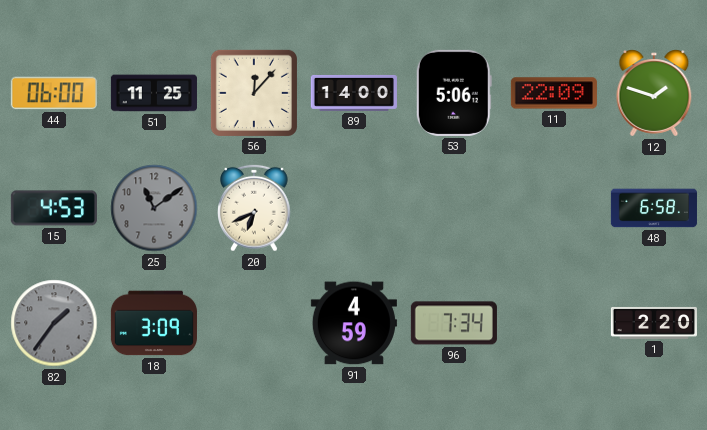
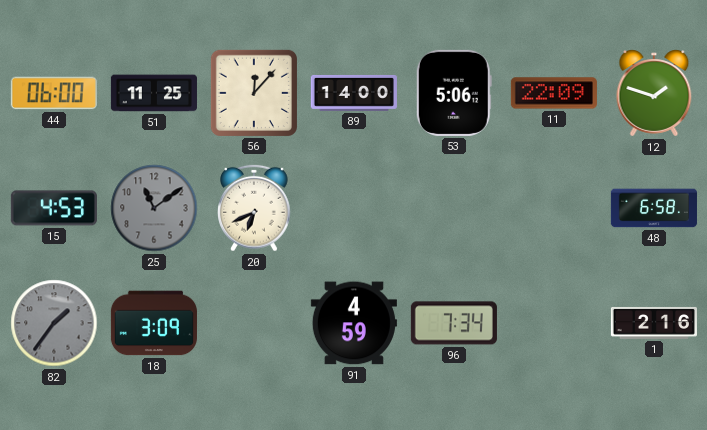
1: 2:20 -> 2:16
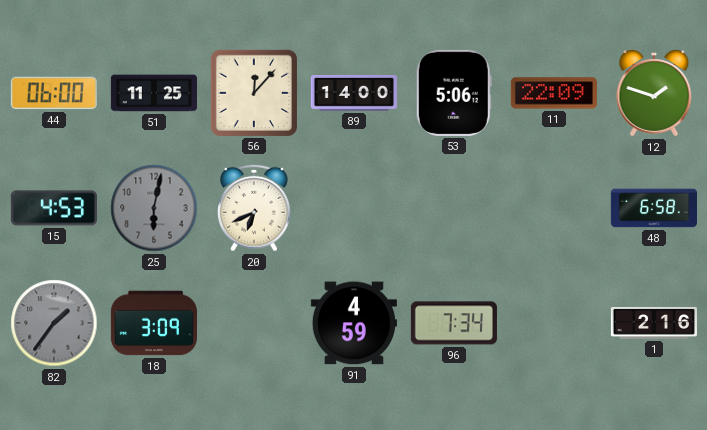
25: 11:09 -> 6:02
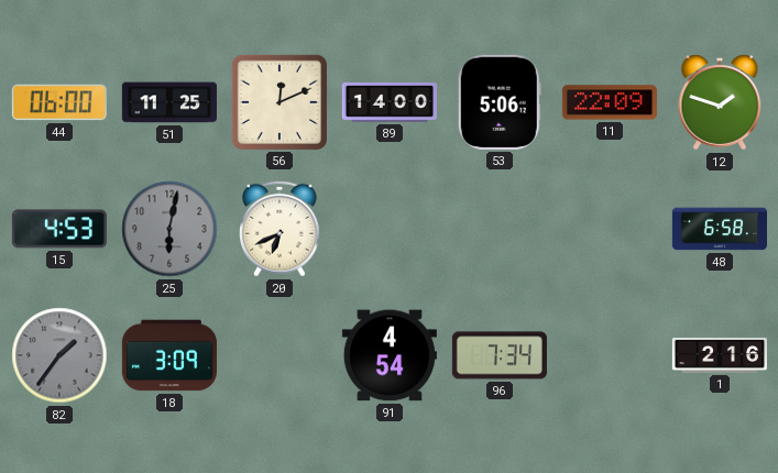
56: 12:07 -> 12:11
91: 4:59 -> 4:54
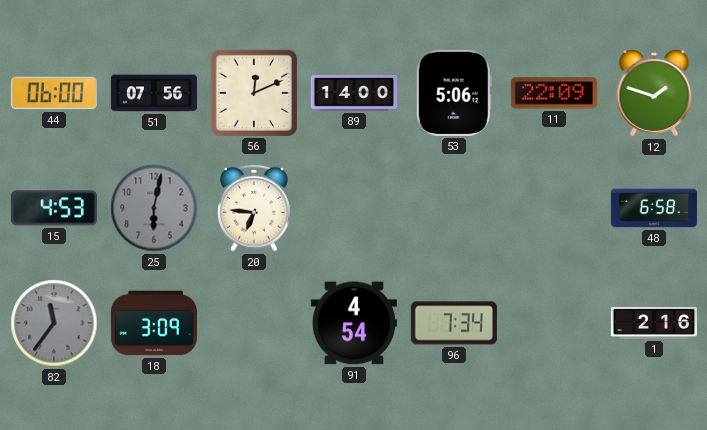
51: 11:25 -> 07:56
20: 6:41 -> 6:46
82: 1:36 -> 11:36
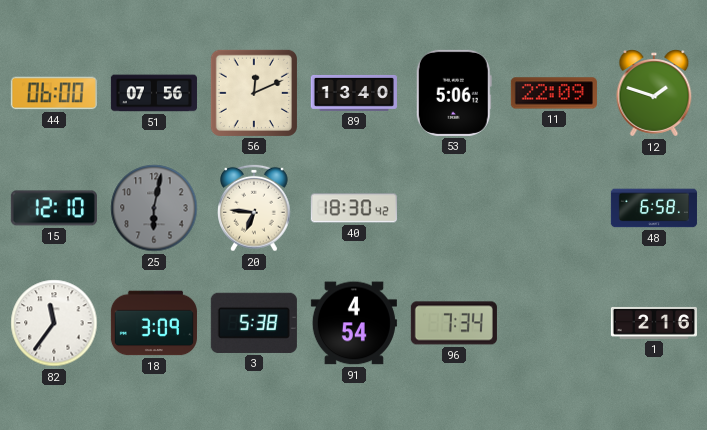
89: 14:00 -> 13:40
15: 4:53 -> 12:10
40: none -> 18:30
82 dial: grey -> white
3: none -> 5:38
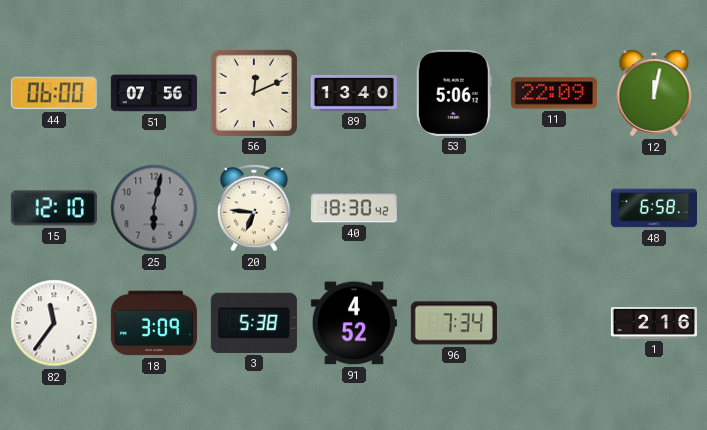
12: 1:48 -> 12:02
91: 4:54 -> 4:52
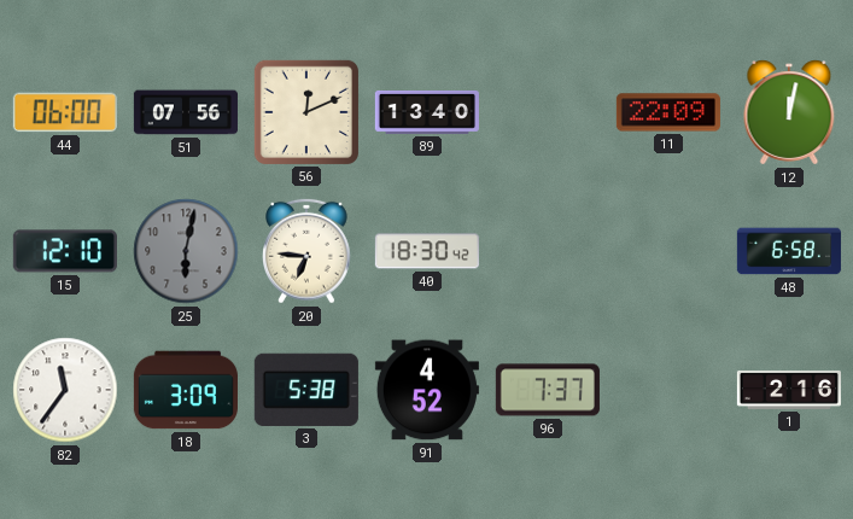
53: 5:06 -> none
96: 7:34 -> 7:37
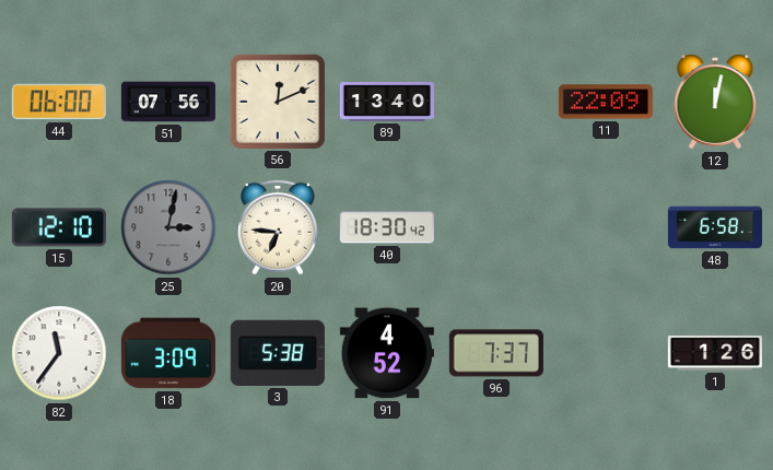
25: 6:02 -> 3:02
1: 2:16 -> 1:26
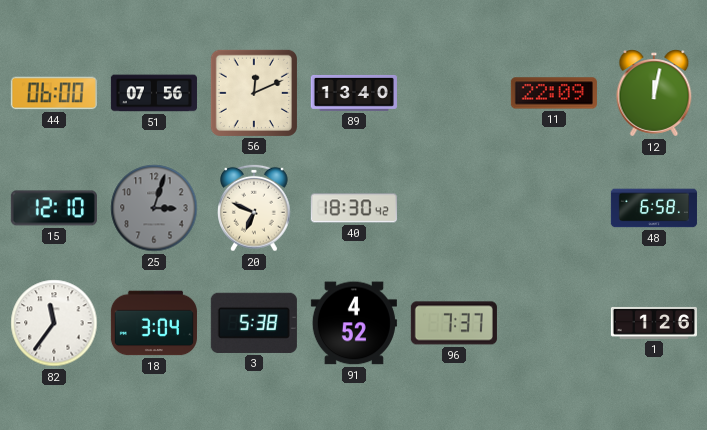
25: 3:02 -> 3:03
20: 6:46 -> 6:49
18: 3:09 -> 3:04
